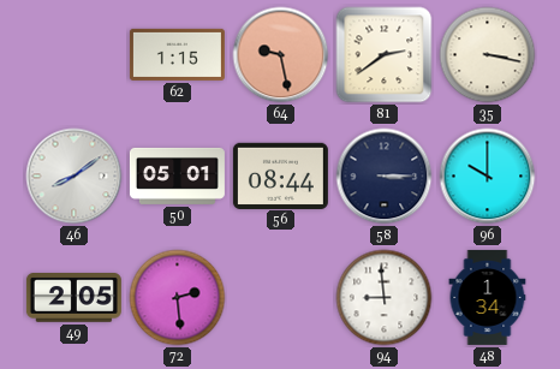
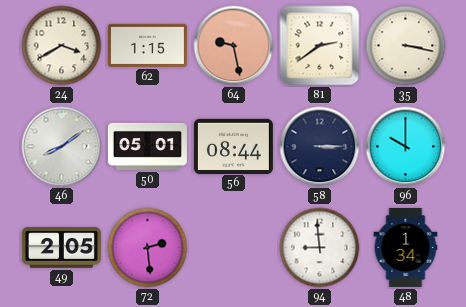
24: none -> 3:40
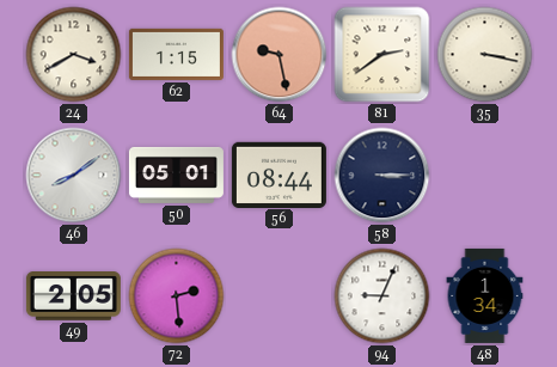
96: 10:00 -> none
94: 8:59 -> 9:04
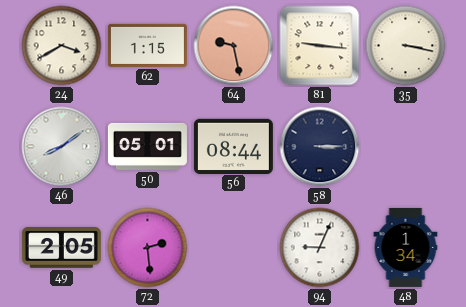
81: 2:39 -> 9:16
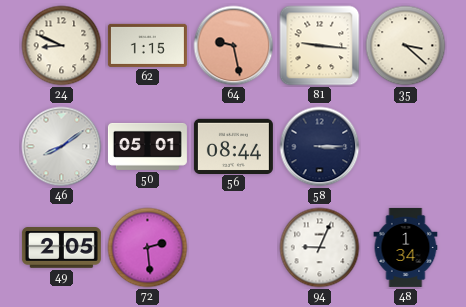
24: 3:40 -> 8:49
35: 3:17 -> 3:22
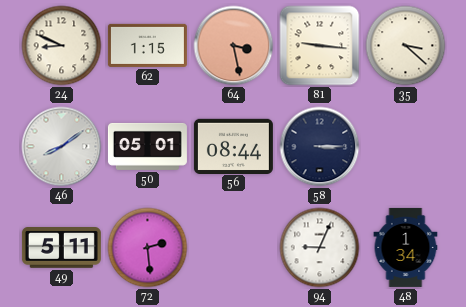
64: 9:28 -> 3:28
49: 2:05 -> 5:11
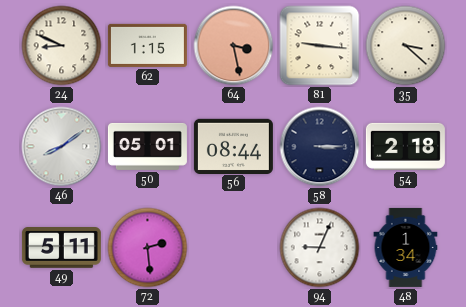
54: none -> 2:18
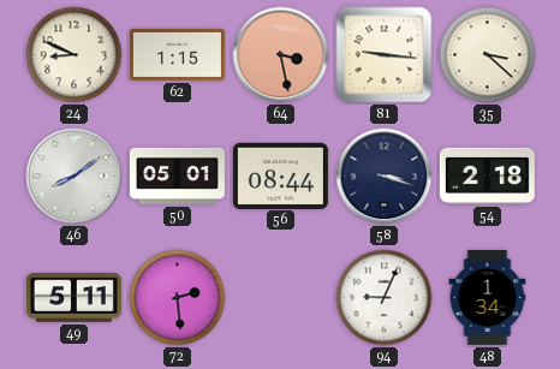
58: 3:15 -> 3:18
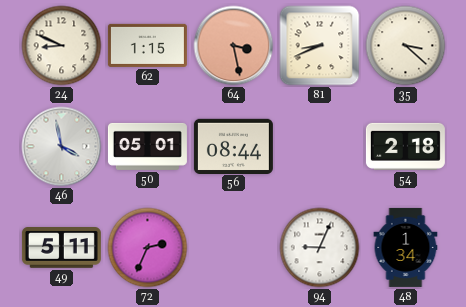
81: 9:16 -> 8:41
46: 8:09 -> 3:58
58: 3:18 -> none
72: 2:29 -> 2:34
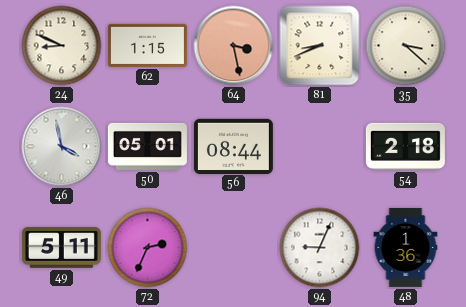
48: 1:34 -> 1:36
